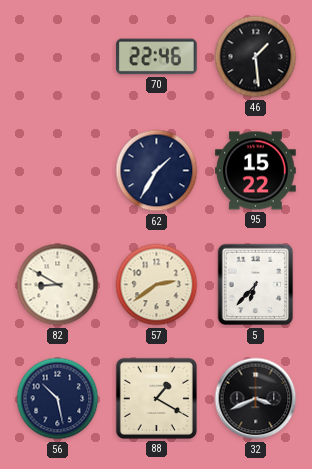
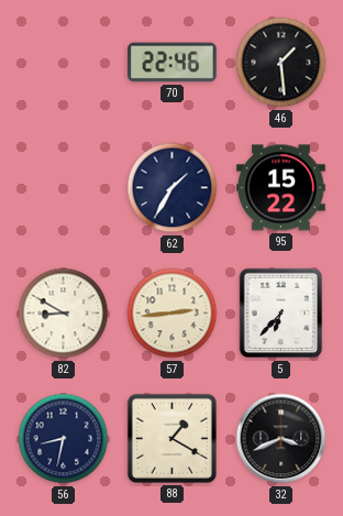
57: 2:39 -> 2:44
56: 10:28 -> 8:32
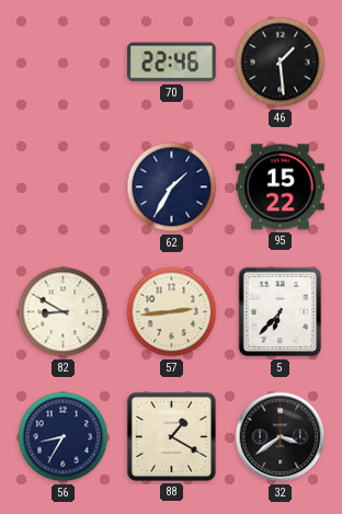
56: 8:32 -> 8:35
32: 3:41 -> 3:39
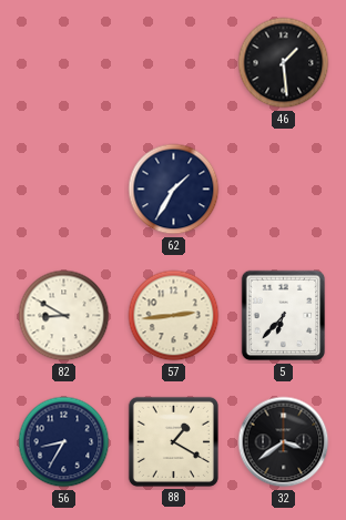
70: 22:46 -> none
95: 15:22 -> none
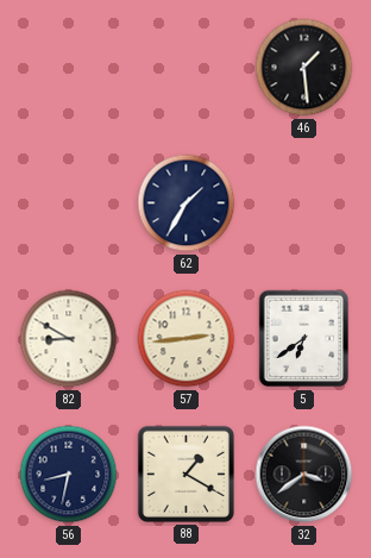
5: 6:37 -> 6:39
56: 8:35 -> 8:32
